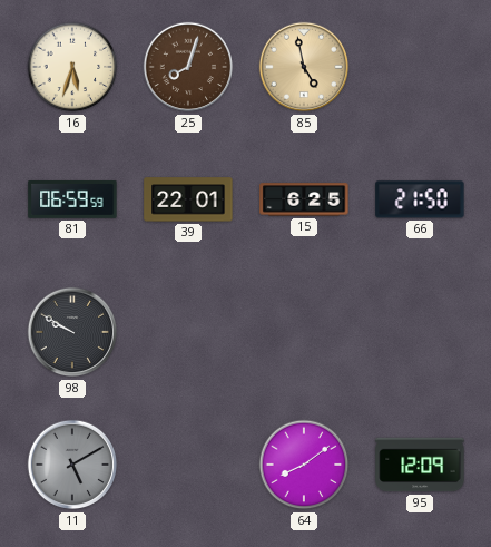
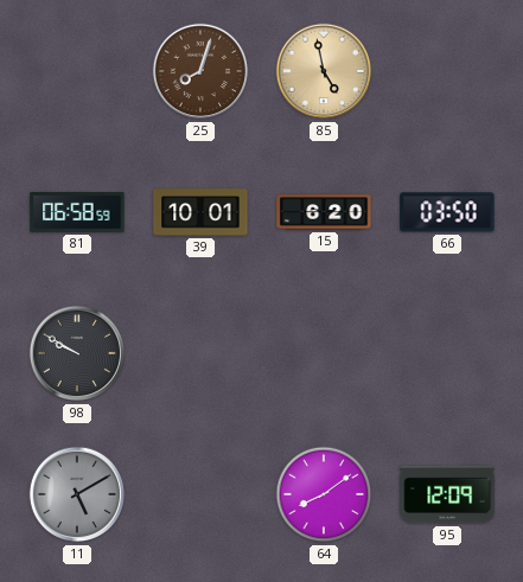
16: 5:33 -> none
81: 06:59 -> 06:58
39: 22:01 -> 10:01
15: 6:25 -> 6:20
66: 21:50 -> 03:50
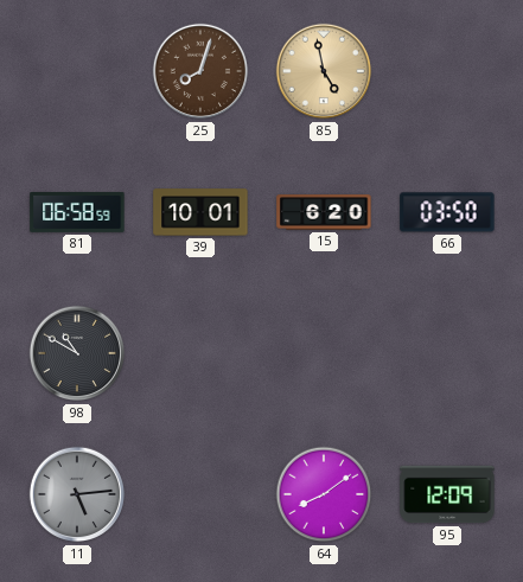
98: 9:50 -> 10:50
11: 5:10 -> 5:14
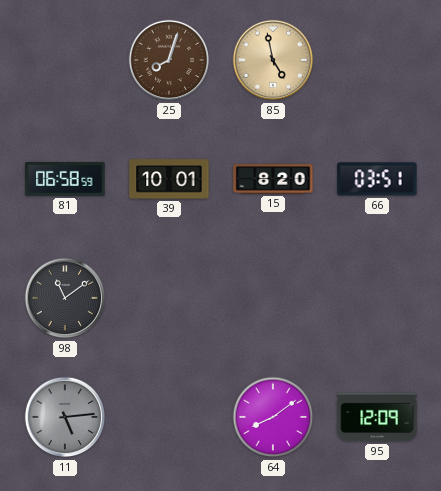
15: 6:20 -> 8:20
66: 03:50 -> 03:51
98: 10:50 -> 11:09
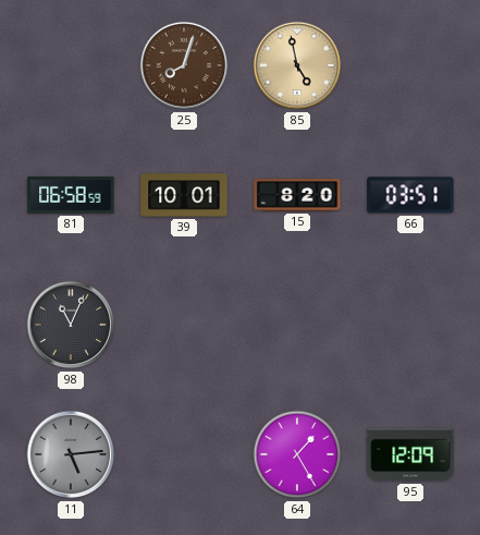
98: 11:09 -> 11:04
64: 8:09 -> 1:25
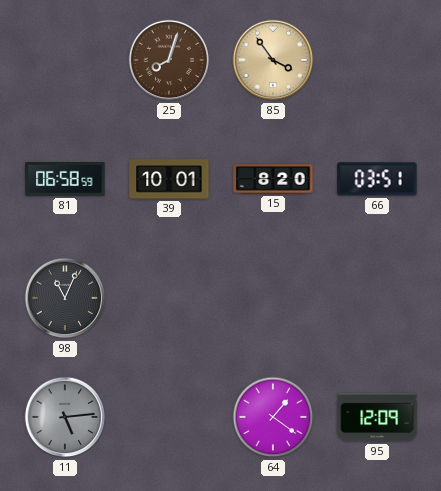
85: 4:58 -> 3:54
64: 1:25 -> 1:21
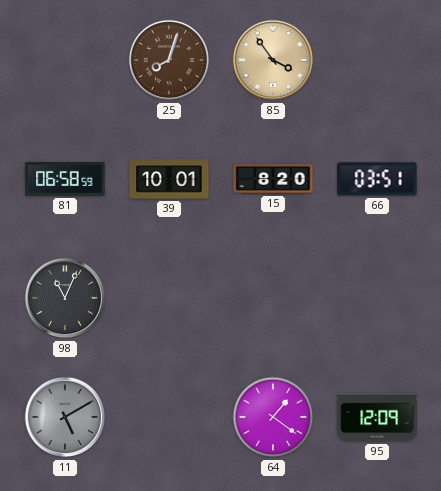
11: 5:14 -> 5:10
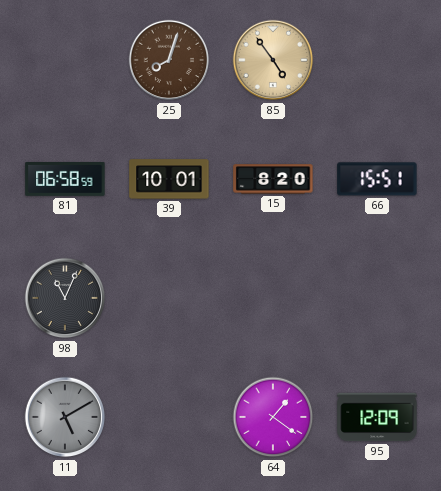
85: 3:54 -> 4:54
66: 03:51 -> 15:51
